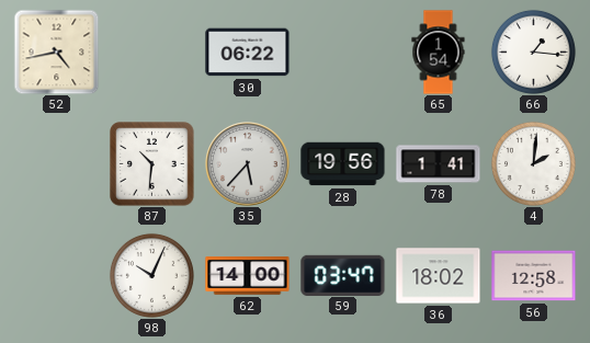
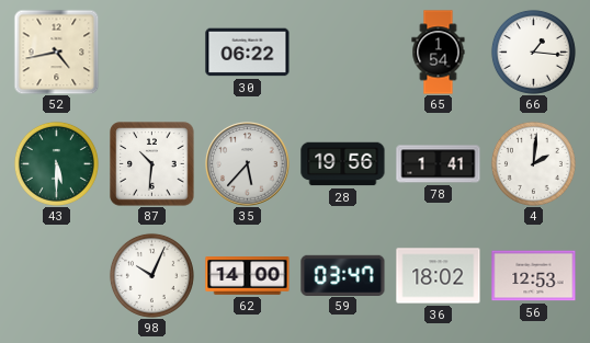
43: none -> 5:30
56: 12:58 -> 12:53
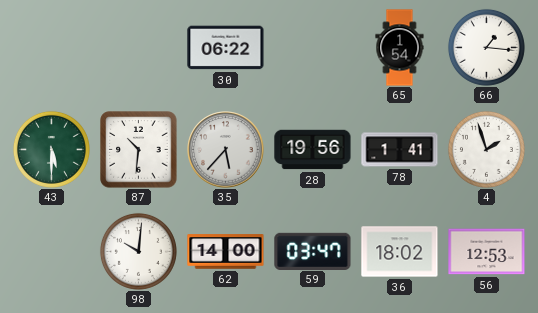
52: 4:43 -> none
4: 2:01 -> 1:57
98: 10:04 -> 10:01
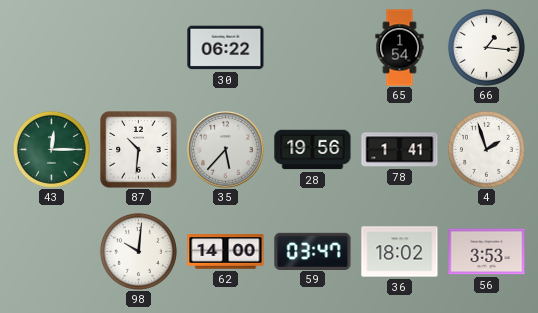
43: 5:30 -> 12:15
56: 12:53 -> 3:53
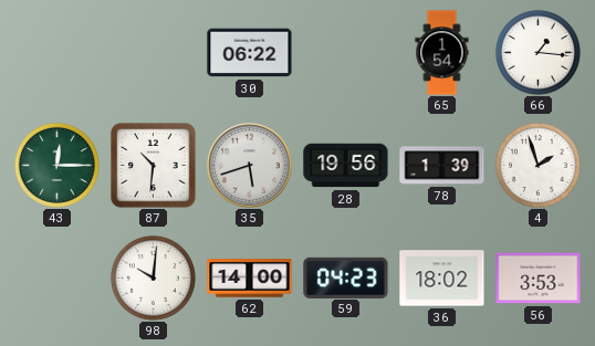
35: 5:37 -> 5:42
78: 1:41 -> 1:39
59: 03:47 -> 04:23
